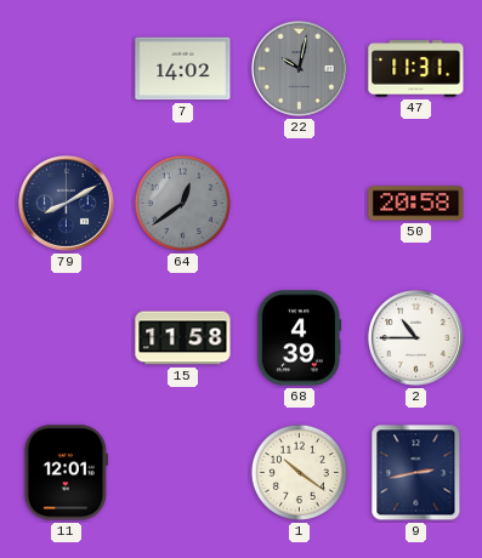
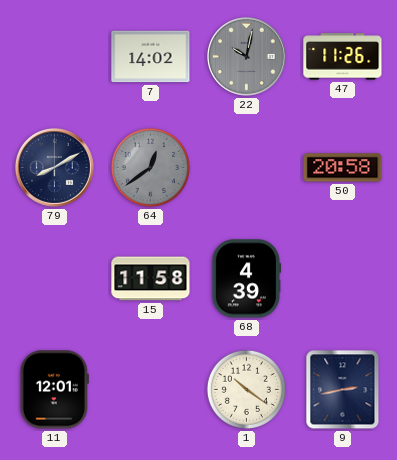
47: 11:31 -> 11:26
2: 10:45 -> none
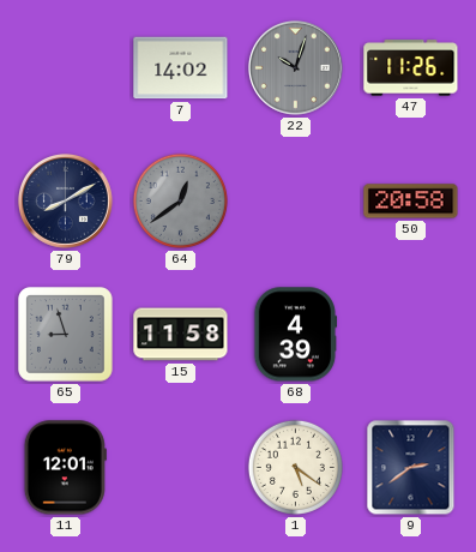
22: 10:02 -> 10:03
65: none -> 8:57
1: 10:21 -> 5:21
9: 2:43 -> 2:39
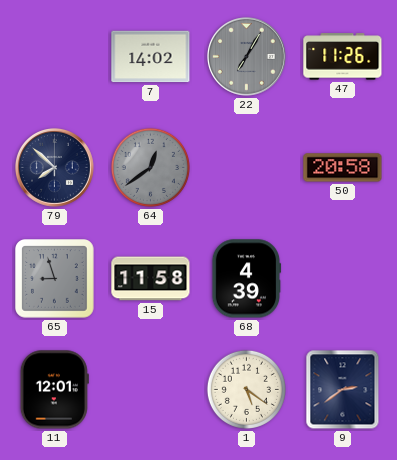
22: 10:03 -> 7:05
79: 8:10 -> 7:52
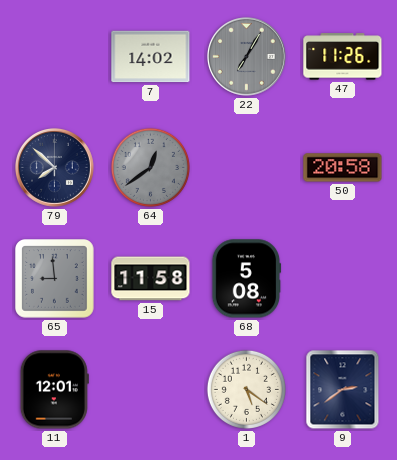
65: 8:57 -> 8:59
68: 4:39 -> 5:08
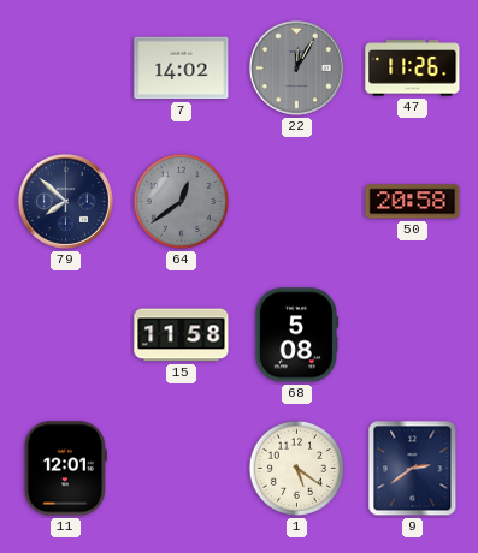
22: 7:05 -> 12:05
65: 8:59 -> none
